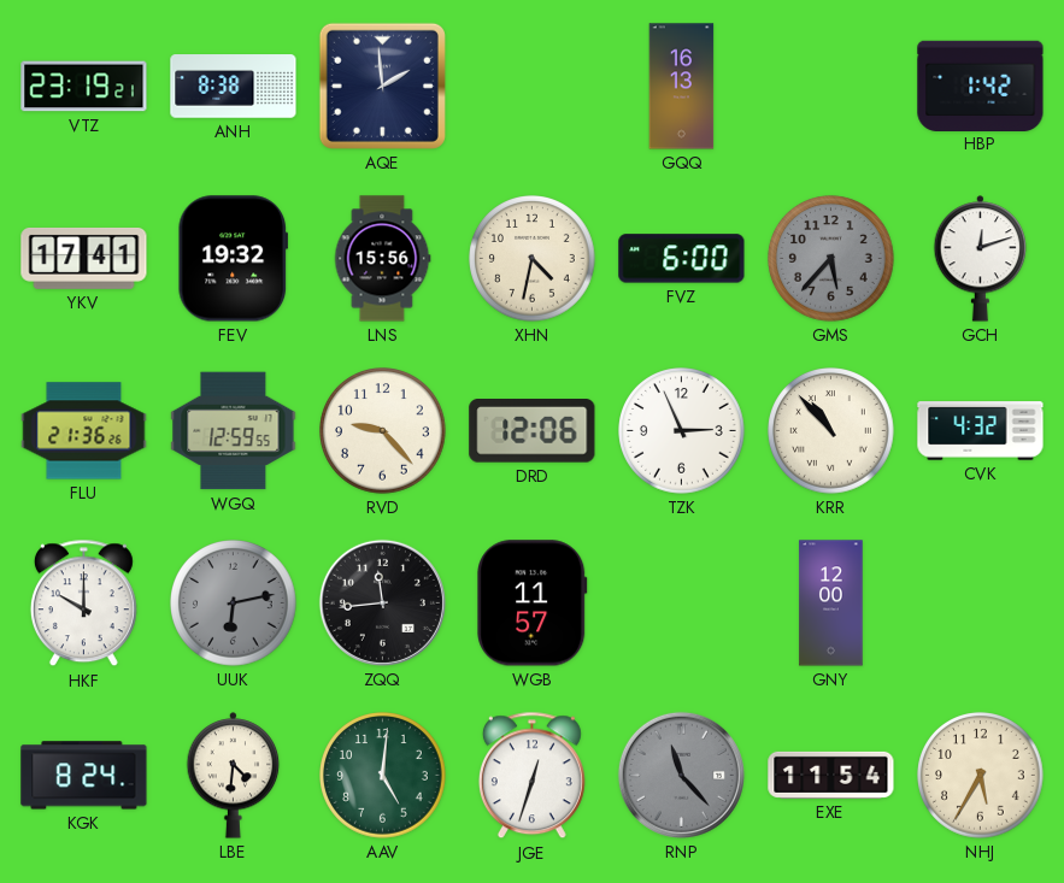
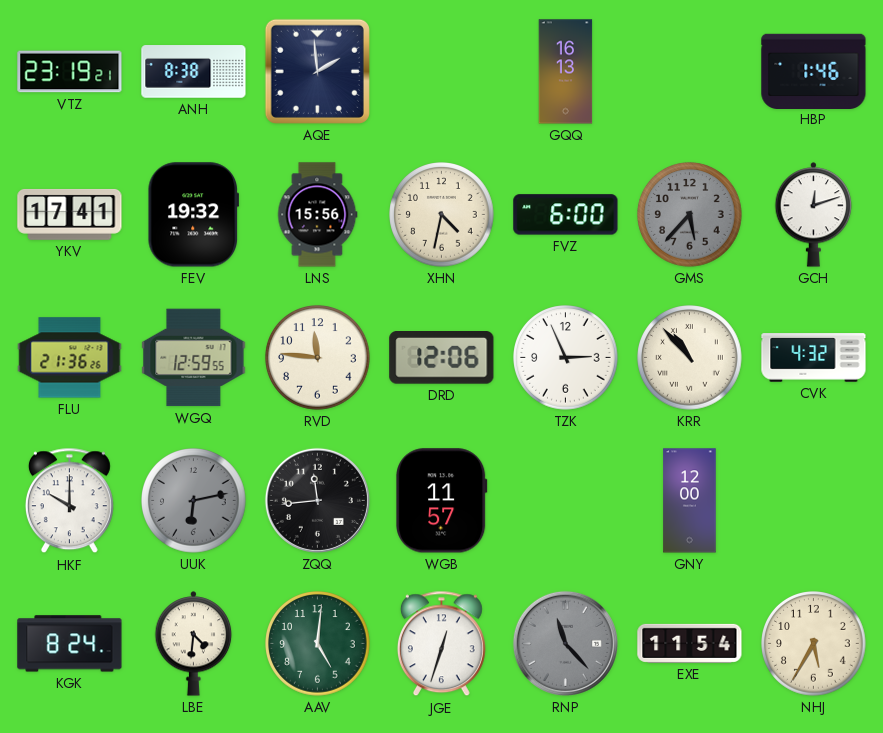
HBP: 1:42 -> 1:46
RVD: 9:23 -> 11:46
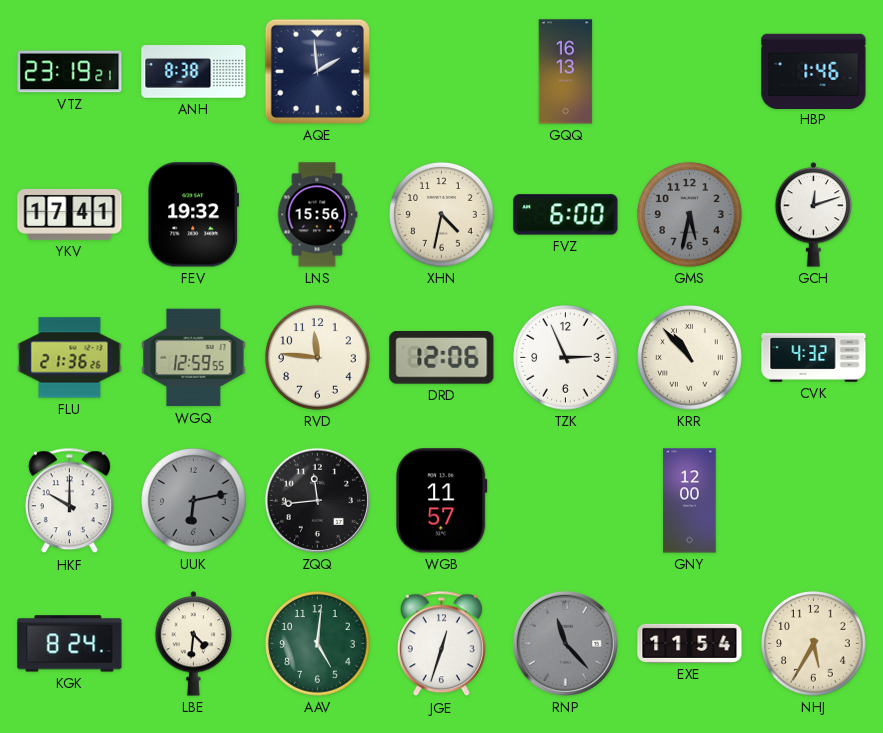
GMS: 5:37 -> 5:32
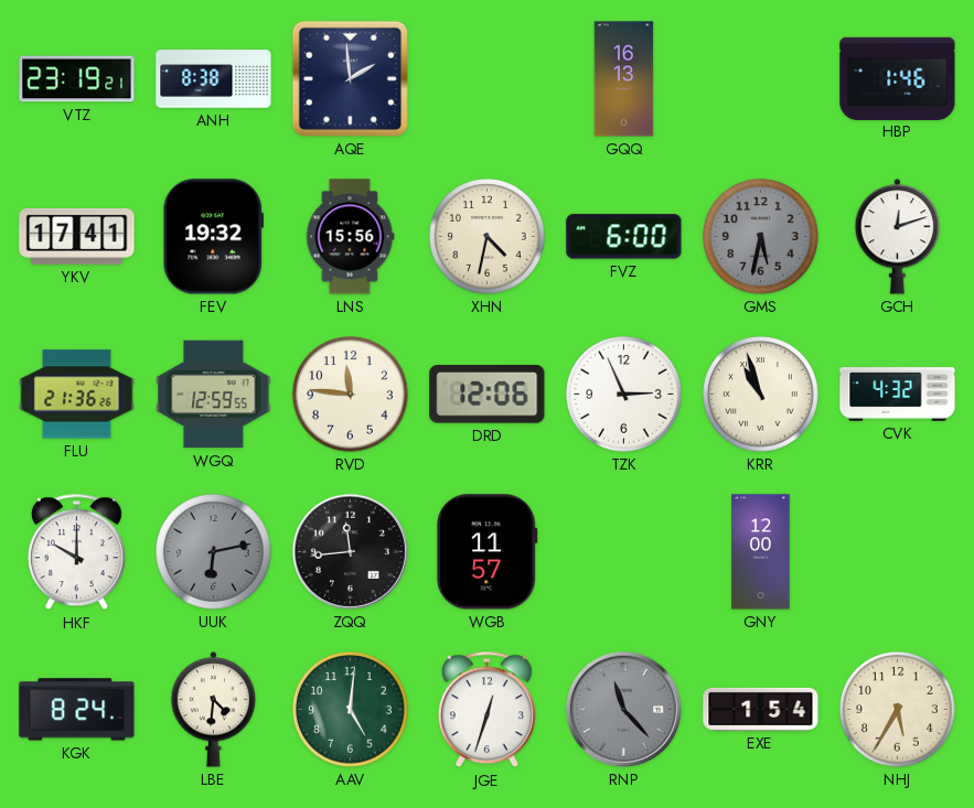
KRR: 10:53 -> 10:57
EXE: 11:54 -> 1:54
